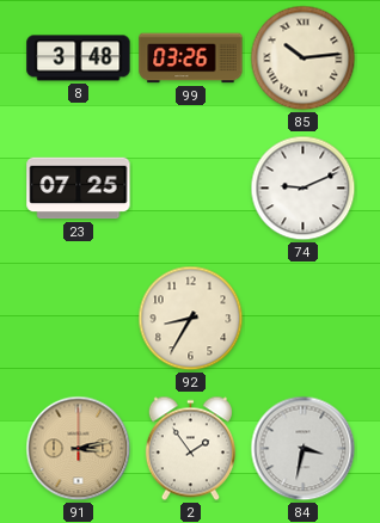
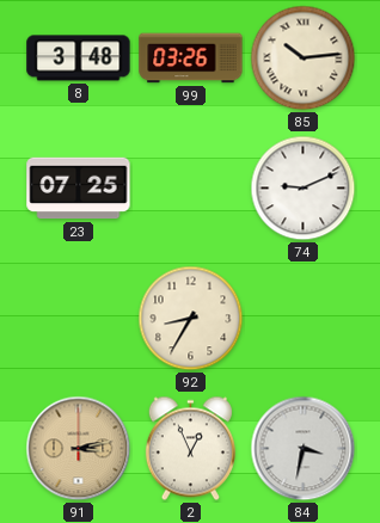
2: 1:54 -> 12:56
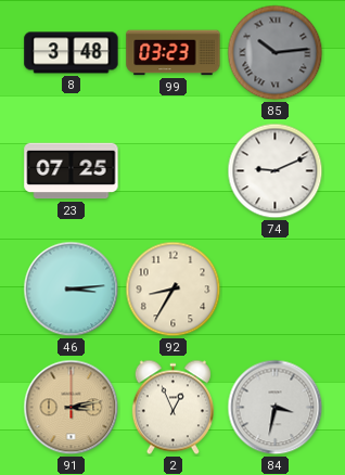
99: 03:26 -> 03:23
85 dial: cream -> grey
46: none -> 3:14
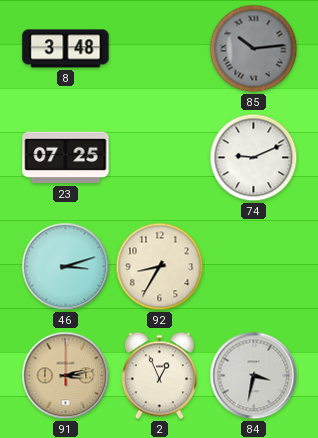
99: 03:23 -> none
46: 3:14 -> 3:12
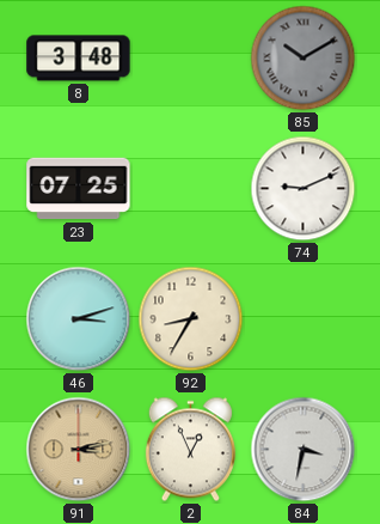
85: 10:14 -> 10:10
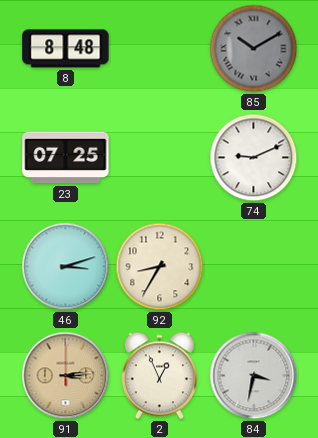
8: 3:48 -> 8:48
91: 3:13 -> 3:14
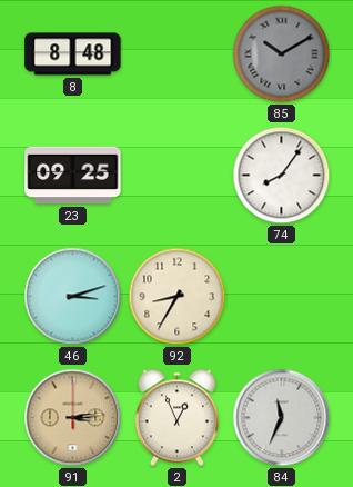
23: 07:25 -> 09:25
74: 9:11 -> 8:06
84: 3:32 -> 11:34
